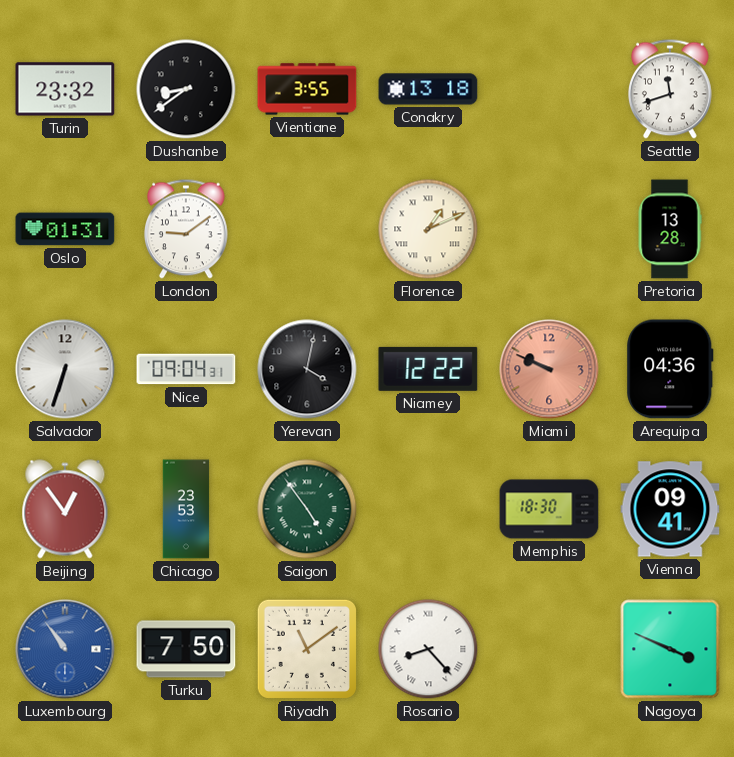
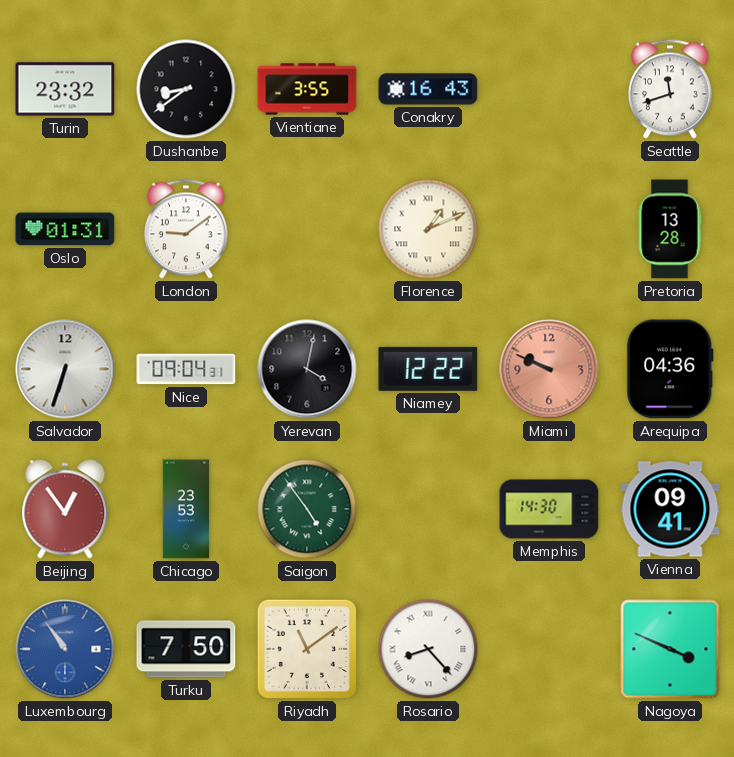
Conakry: 13:18 -> 16:43
Memphis: 18:30 -> 14:30
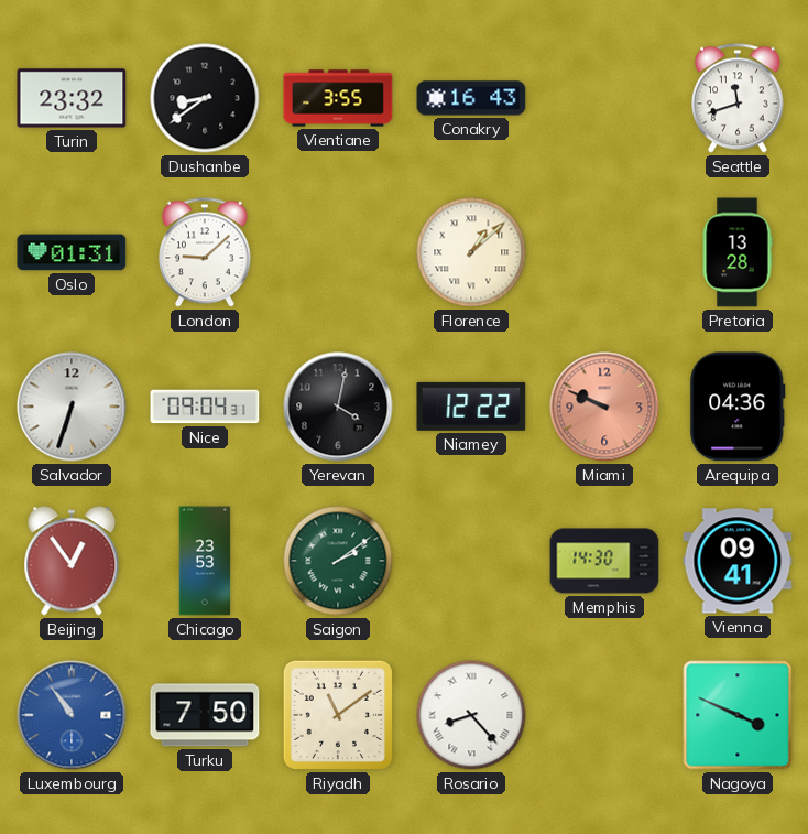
London: 9:09 -> 9:08
Florence: 1:11 -> 1:08
Saigon: 4:54 -> 2:09
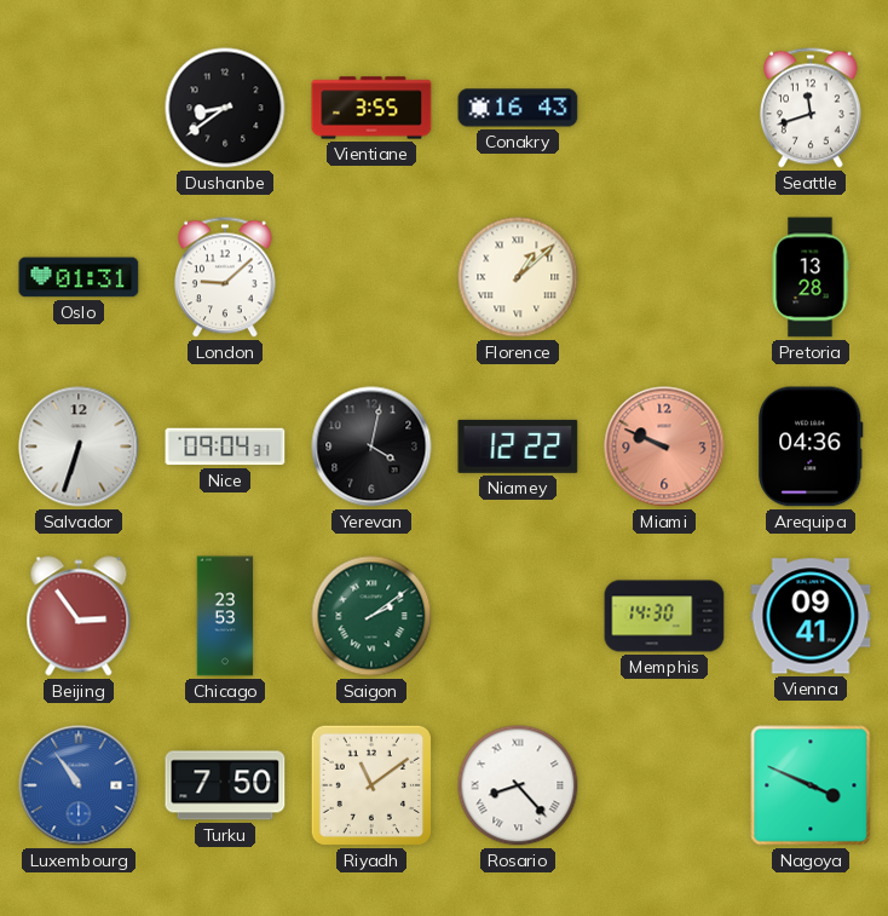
Turin: 23:32 -> none
Beijing: 12:54 -> 2:54
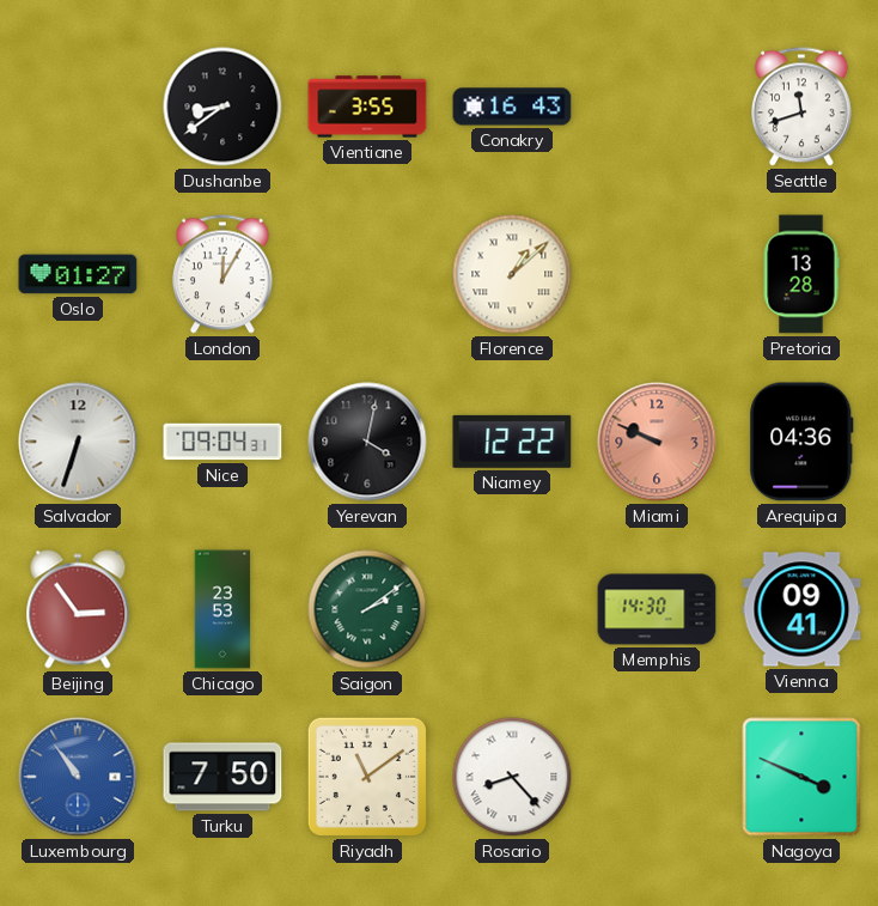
Oslo: 01:31 -> 01:27
London: 9:08 -> 12:05
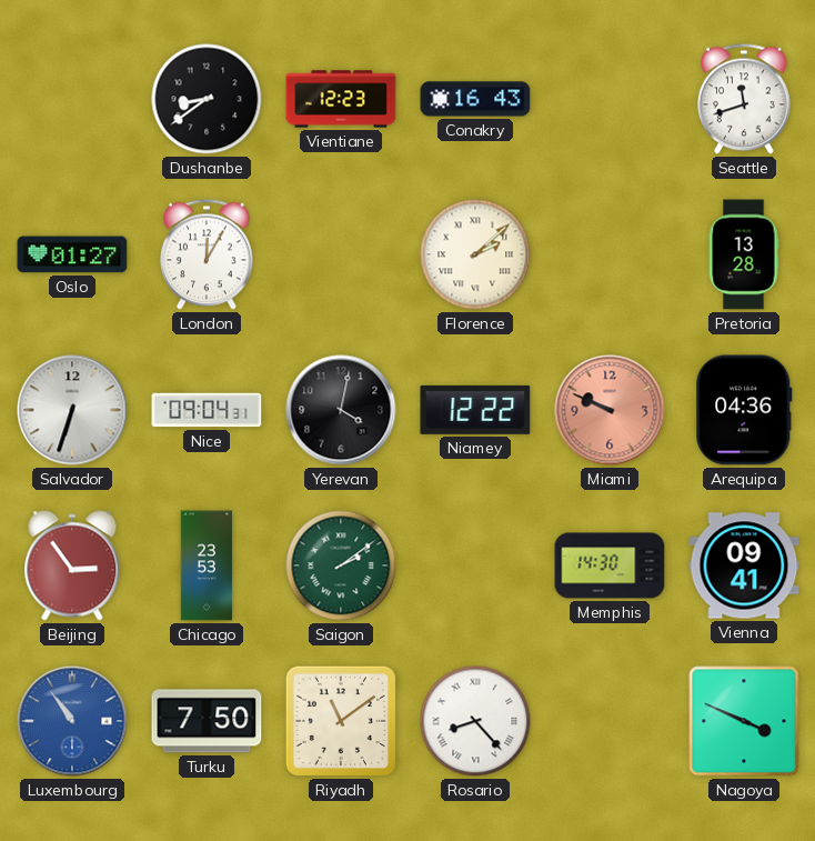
Vientiane: 3:55 -> 12:23
Florence: 1:08 -> 2:08
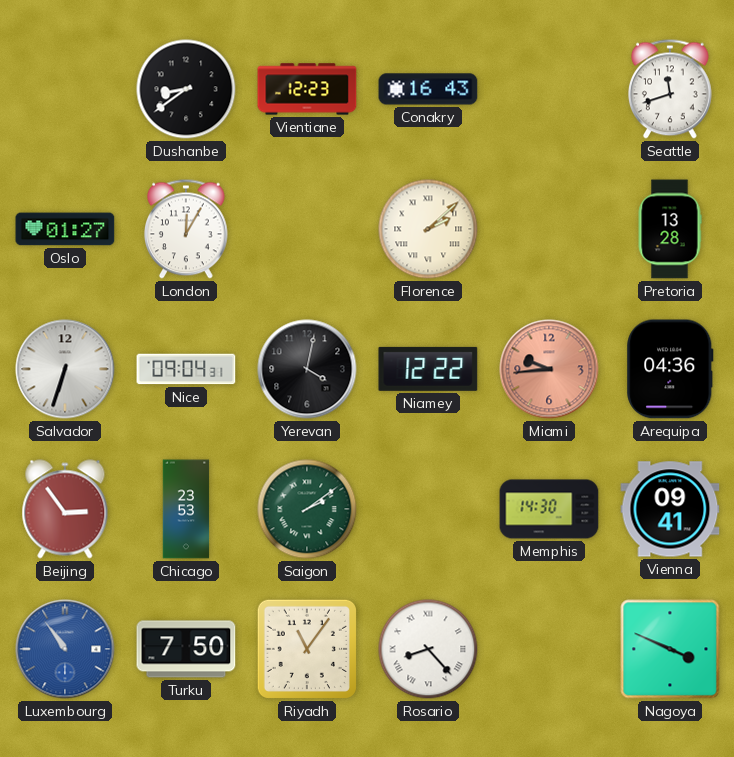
Miami: 9:49 -> 9:44
Riyadh: 11:09 -> 11:06
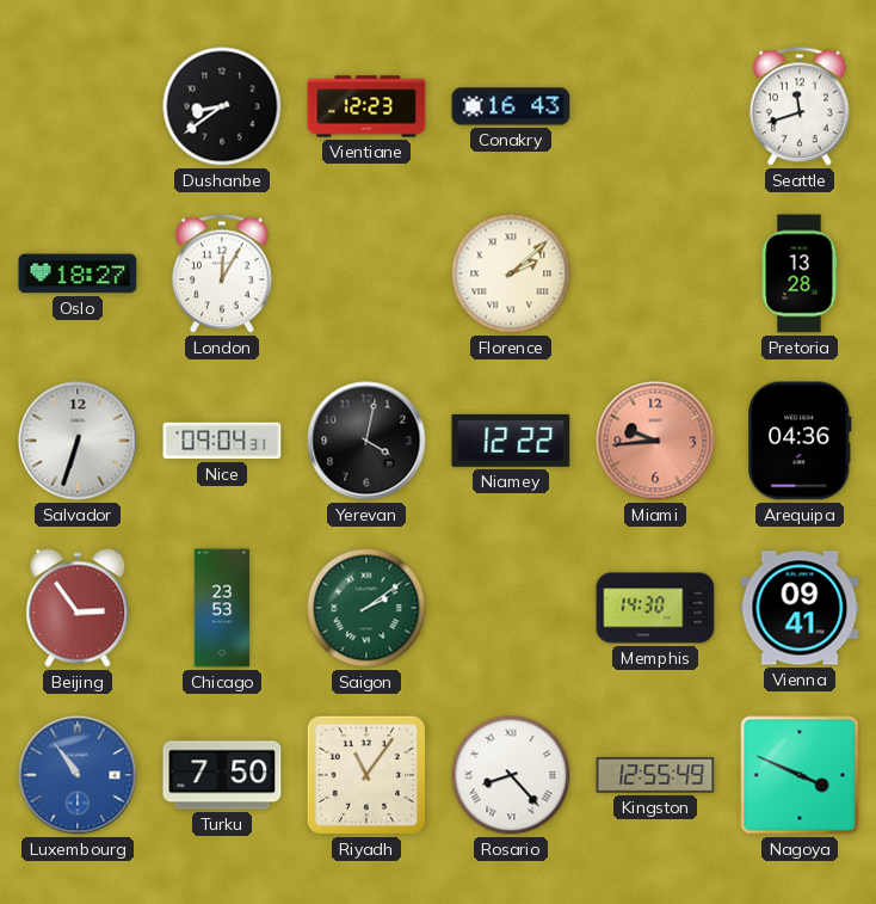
Oslo: 01:27 -> 18:27
Kingston: none -> 12:55
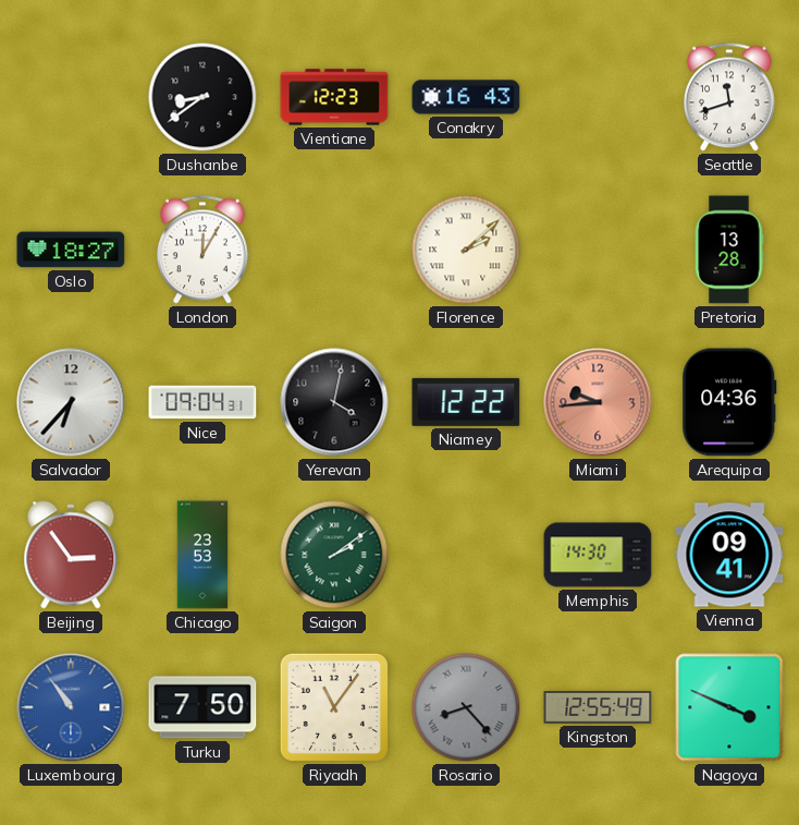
Salvador: 6:33 -> 6:37
Rosario dial: white -> grey
